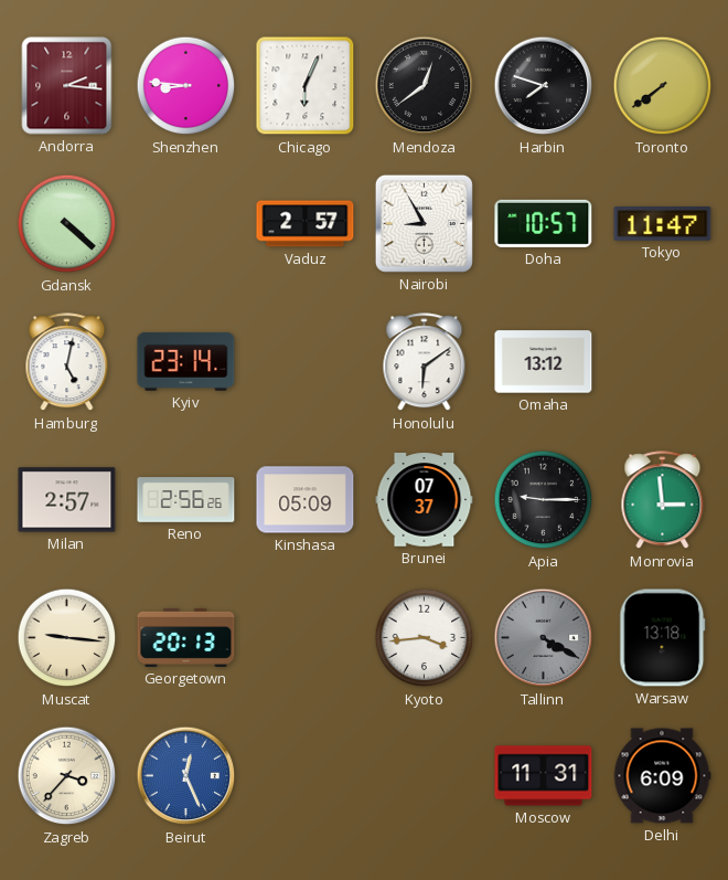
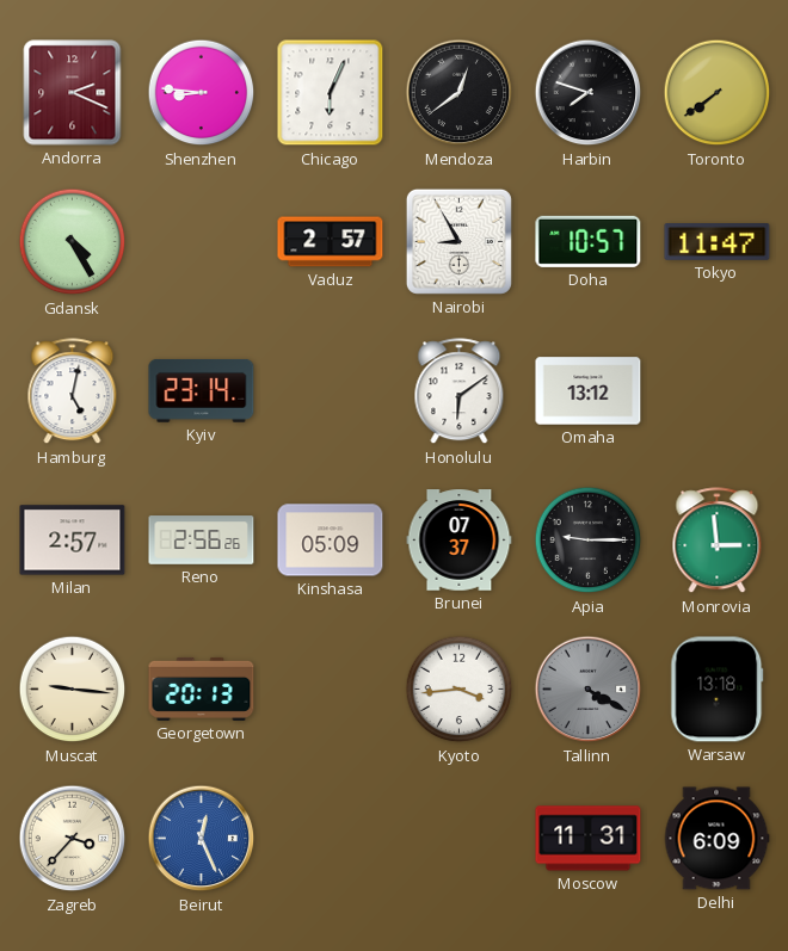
Andorra: 2:16 -> 2:19
Gdansk: 4:22 -> 4:25
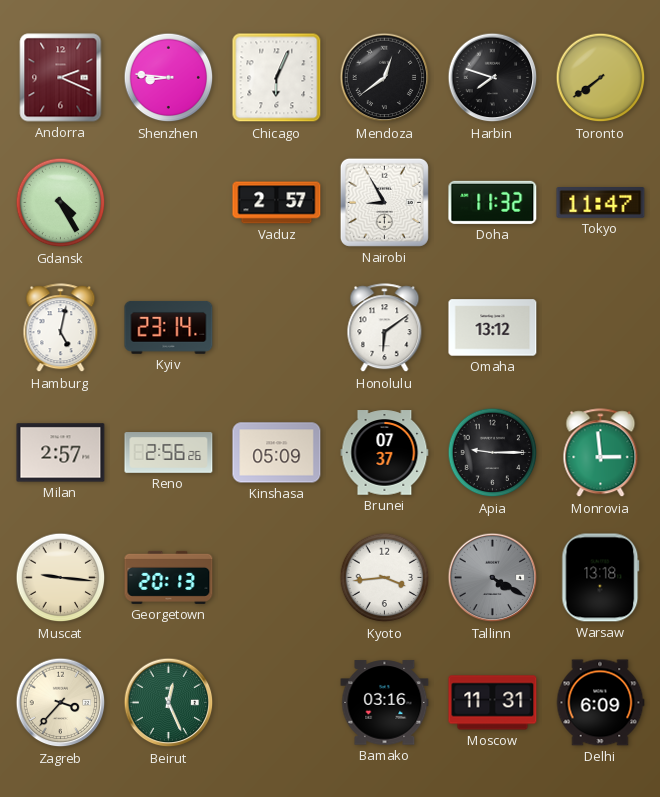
Doha: 10:57 -> 11:32
Beirut dial: blue -> green
Bamako: none -> 03:16
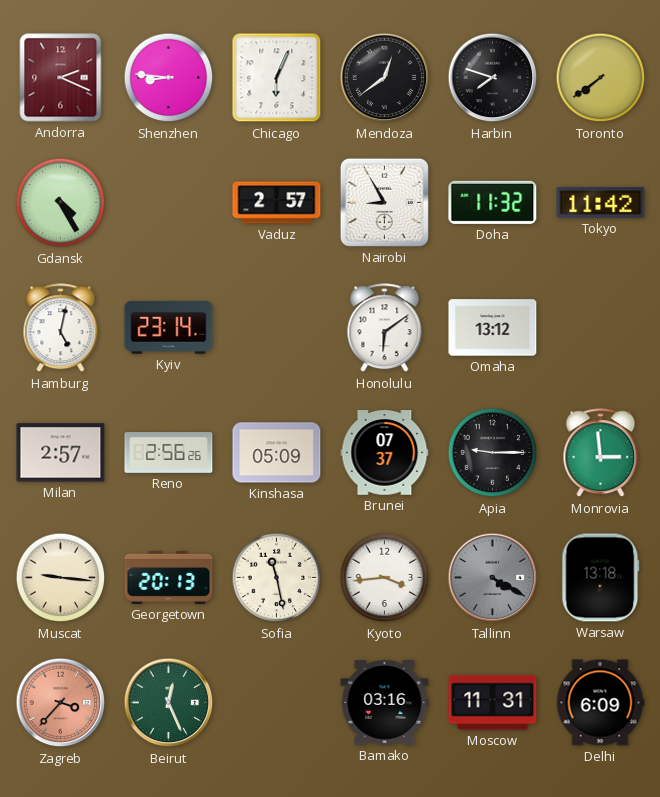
Tokyo: 11:47 -> 11:42
Sofia: none -> 11:28
Zagreb dial: cream -> salmon
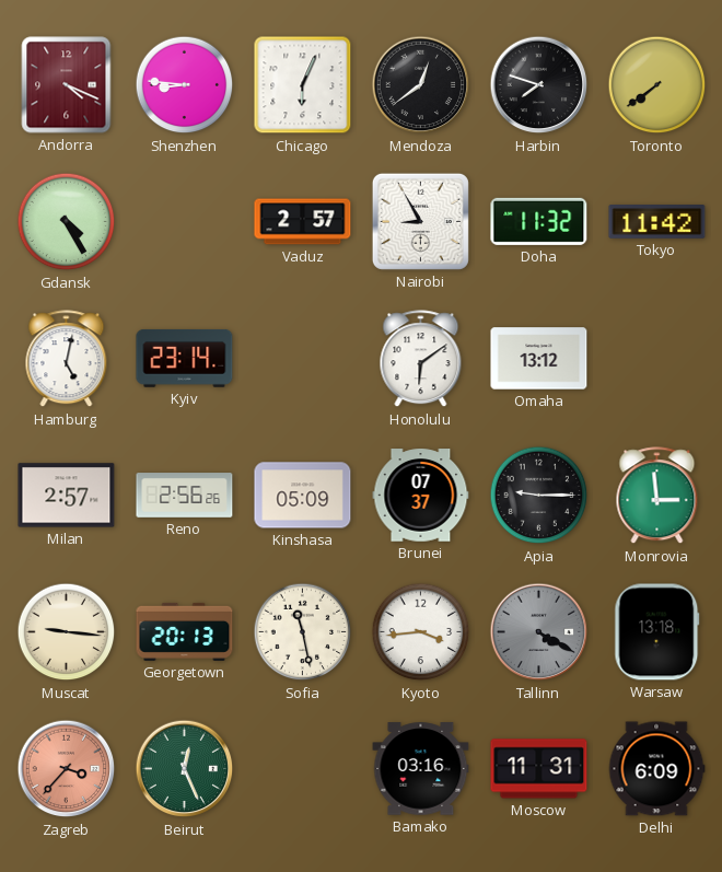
Andorra: 2:19 -> 4:19
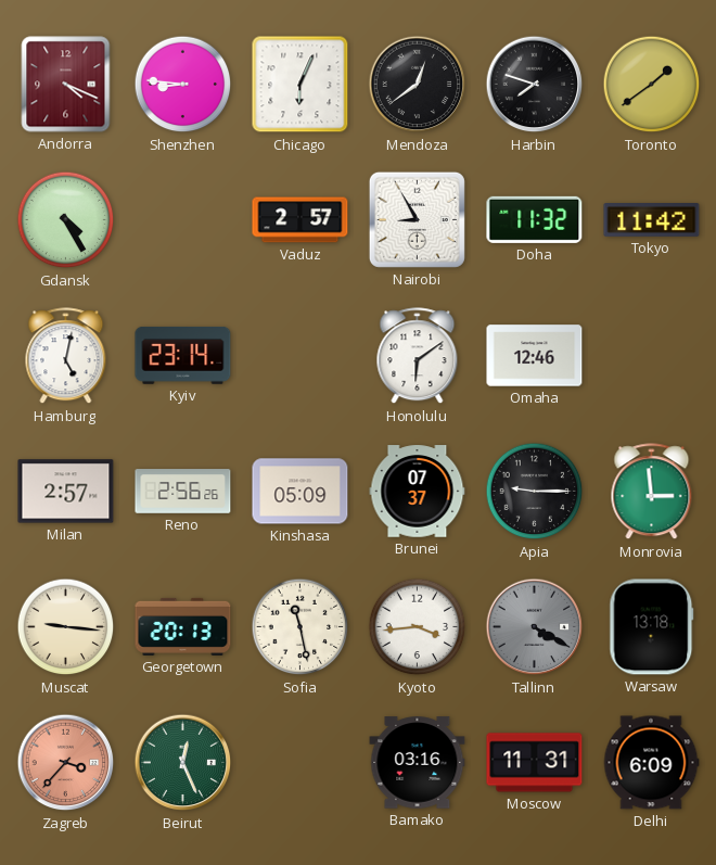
Toronto: 7:39 -> 1:39
Omaha: 13:12 -> 12:46
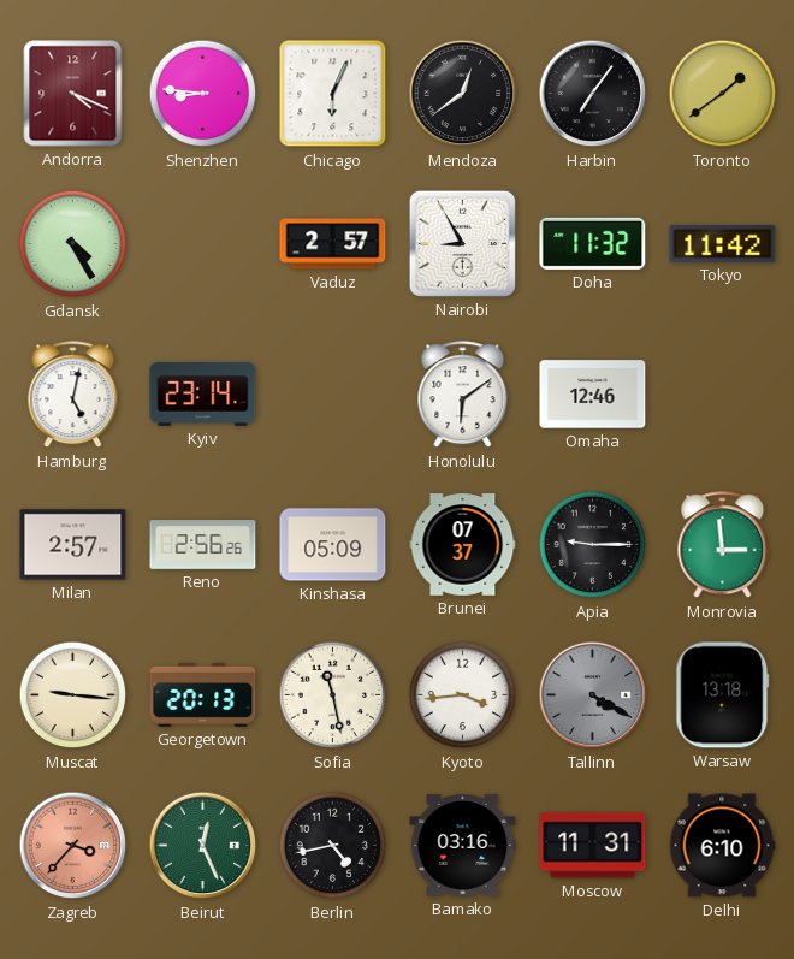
Harbin: 7:48 -> 7:06
Berlin: none -> 4:43
Delhi: 6:09 -> 6:10
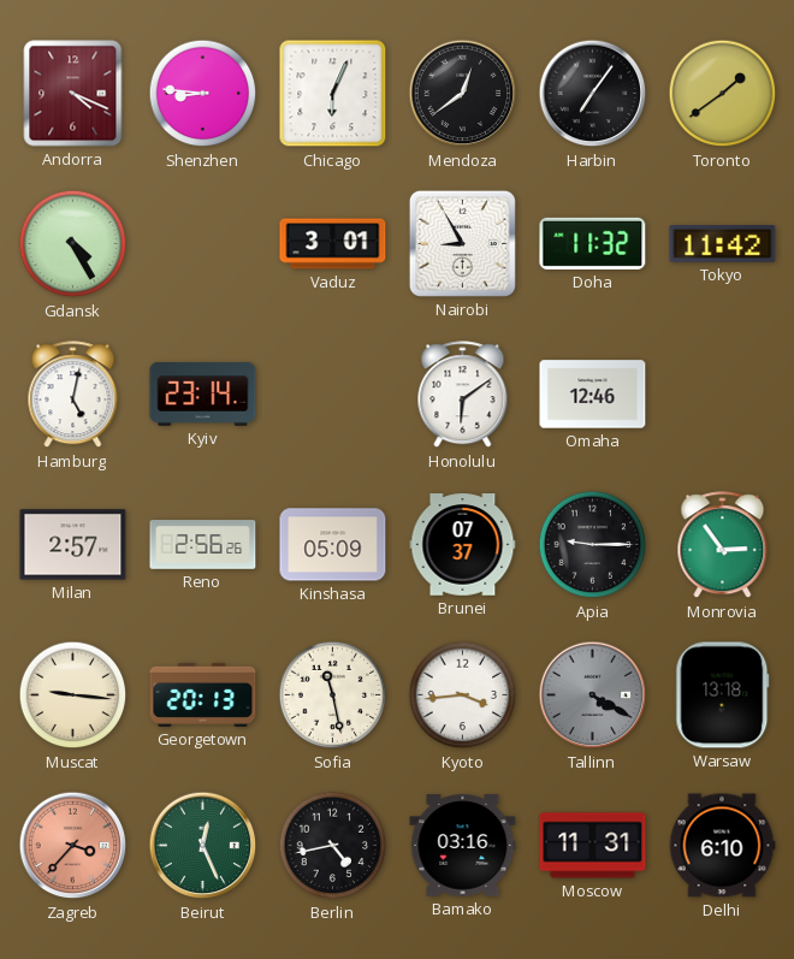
Vaduz: 2:57 -> 3:01
Monrovia: 2:59 -> 2:54
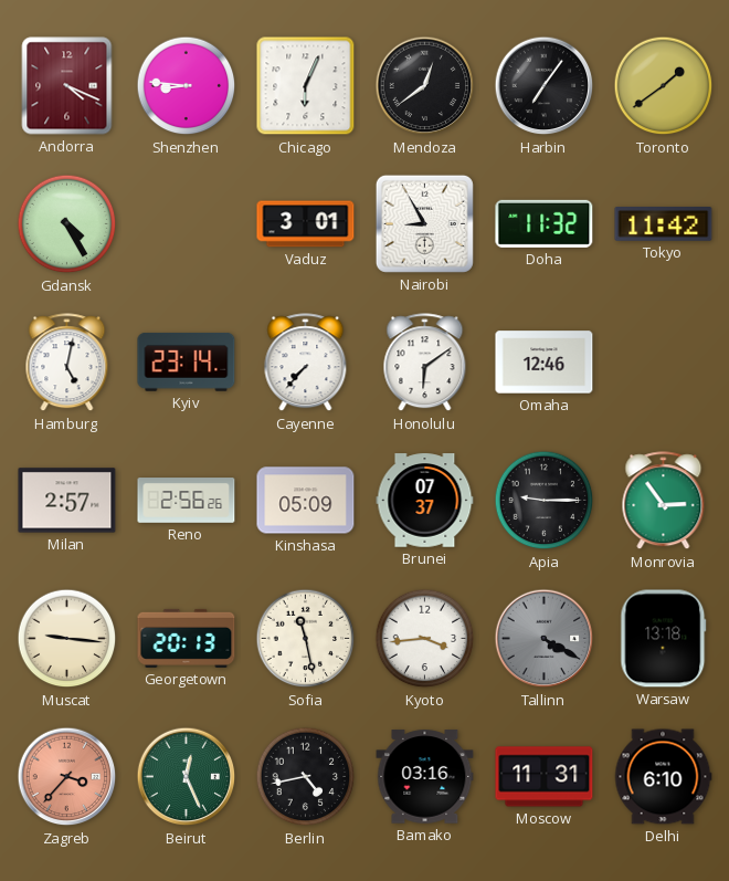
Cayenne: none -> 7:37
